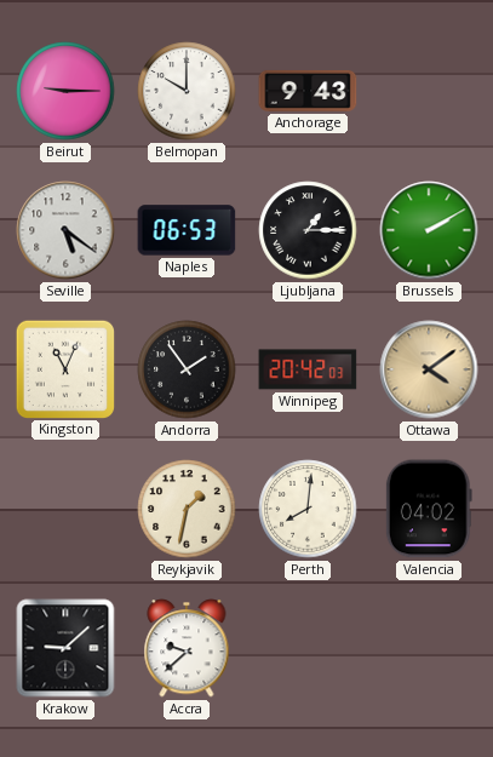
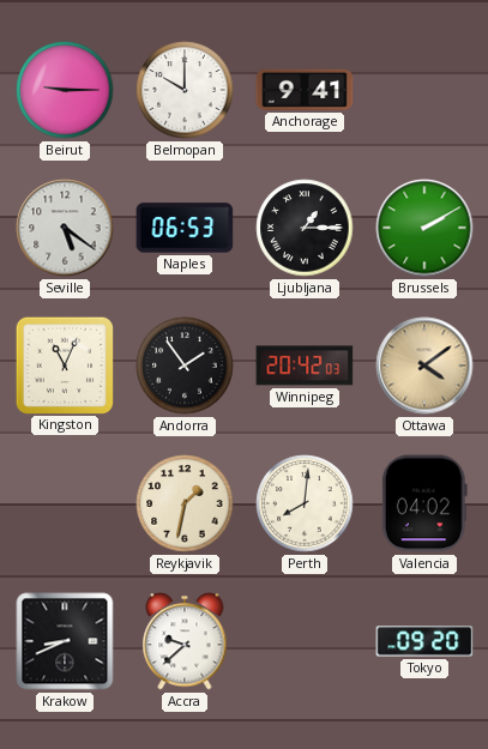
Anchorage: 9:43 -> 9:41
Krakow: 9:08 -> 8:41
Tokyo: none -> 09:20
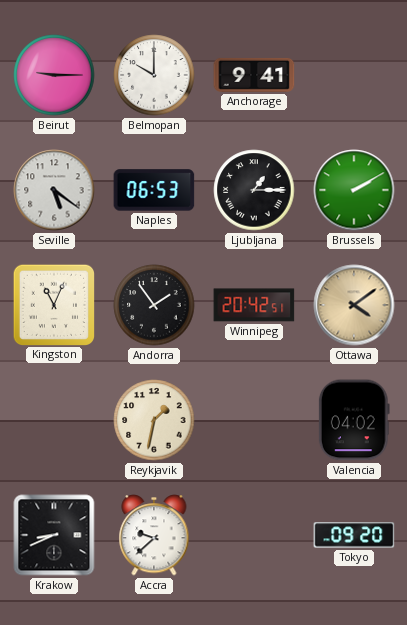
Winnipeg: 20:42:03 -> 20:42:51
Perth: 8:01 -> none
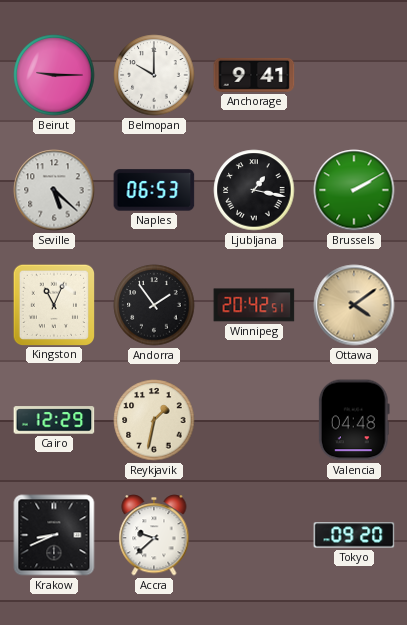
Seville: 5:21 -> 5:22
Ljubljana: 1:15 -> 1:17
Cairo: none -> 12:29
Valencia: 04:02 -> 04:48
